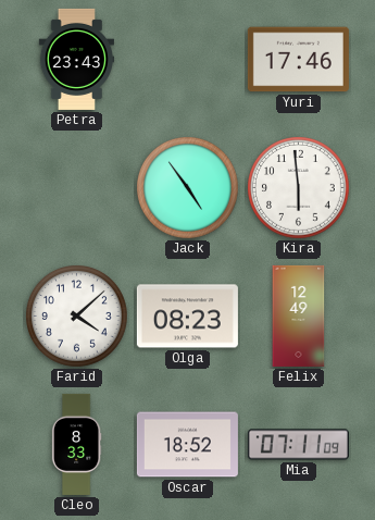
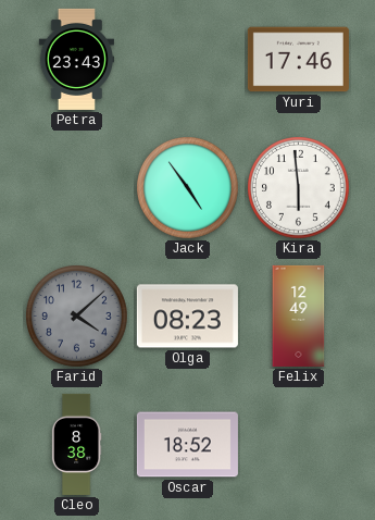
Farid dial: white -> grey
Cleo: 8:33 -> 8:38
Mia: 07:11 -> none
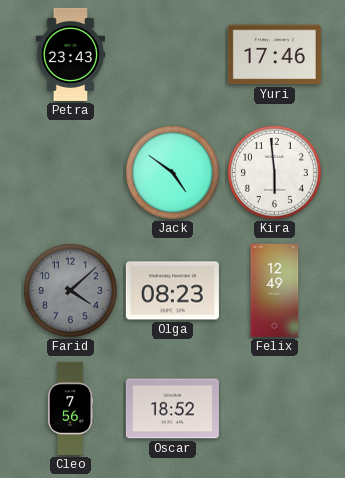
Jack: 4:54 -> 4:51
Cleo: 8:38 -> 7:56
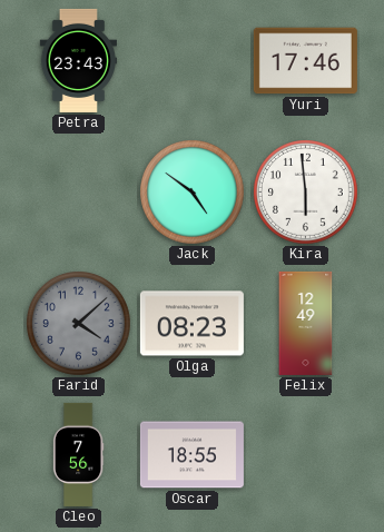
Oscar: 18:52 -> 18:55
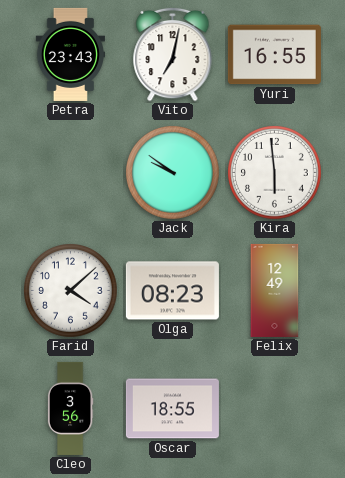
Vito: none -> 7:02
Yuri: 17:46 -> 16:55
Jack: 4:51 -> 9:51
Farid dial: grey -> white
Cleo: 7:56 -> 3:56
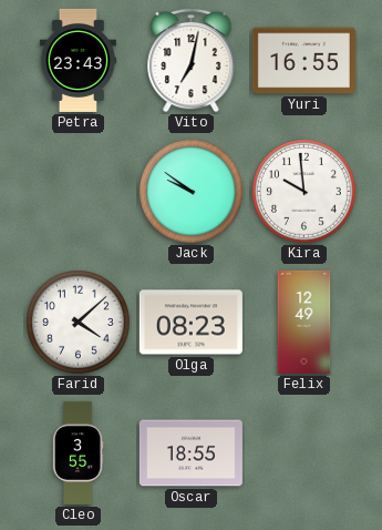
Kira: 5:59 -> 9:59
Cleo: 3:56 -> 3:55
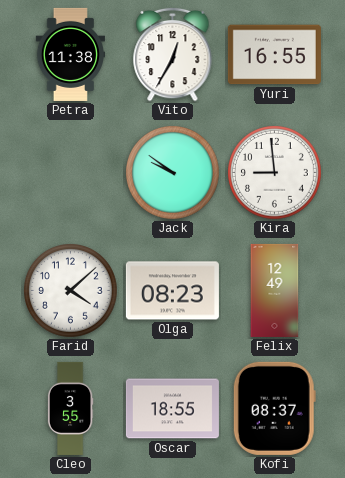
Petra: 23:43 -> 11:38
Vito: 7:02 -> 12:35
Kira: 9:59 -> 8:59
Kofi: none -> 08:37
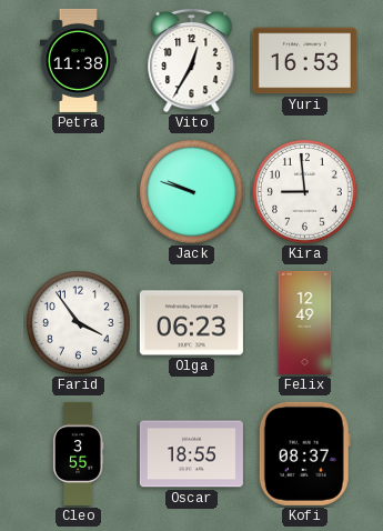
Yuri: 16:55 -> 16:53
Jack: 9:51 -> 9:48
Farid: 4:08 -> 3:54
Olga: 08:23 -> 06:23
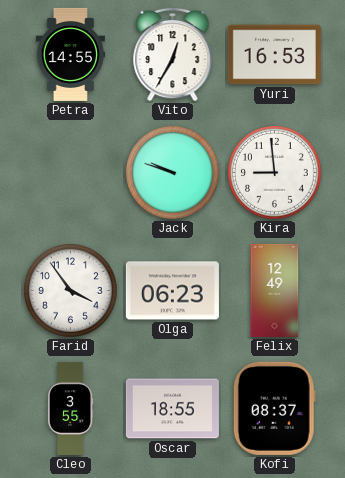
Petra: 11:38 -> 14:55
